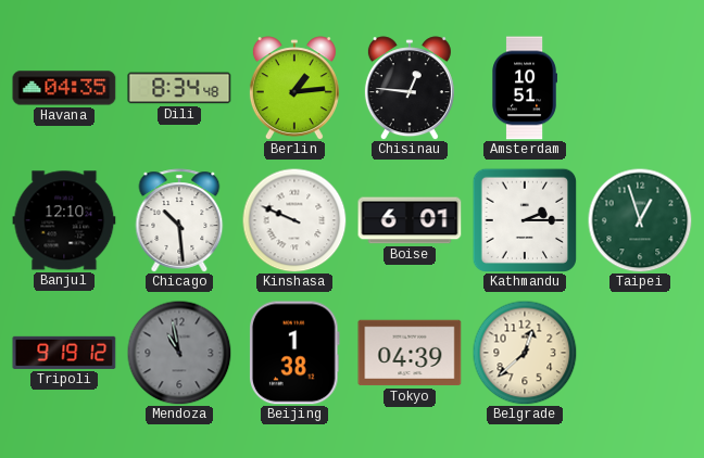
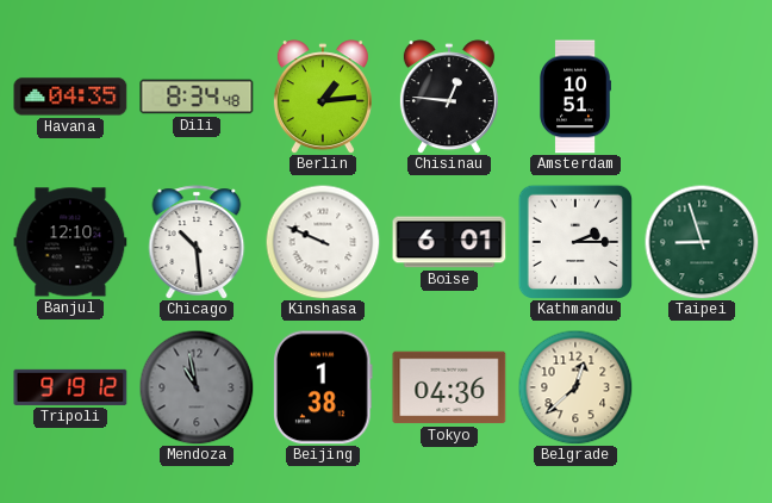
Taipei: 12:57 -> 8:57
Tokyo: 04:39 -> 04:36
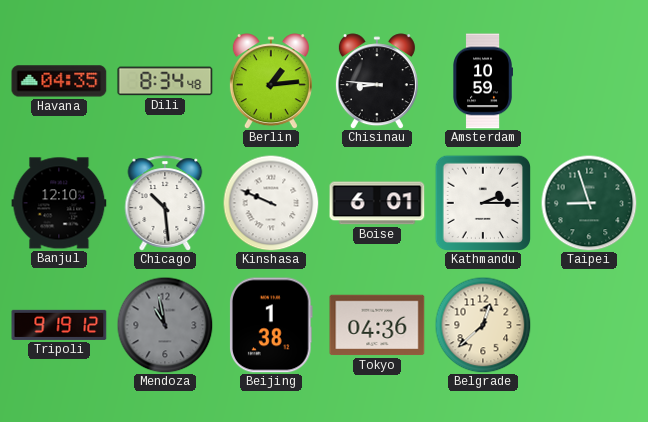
Chisinau: 12:46 -> 8:46
Amsterdam: 10:51 -> 10:59
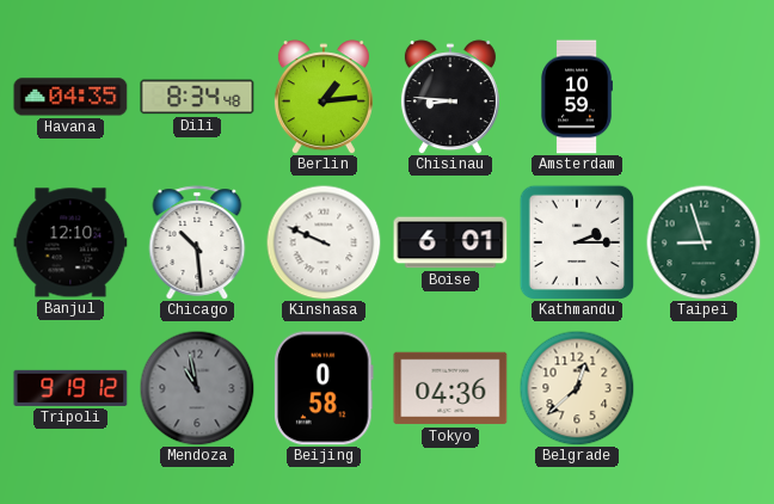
Beijing: 1:38 -> 0:58
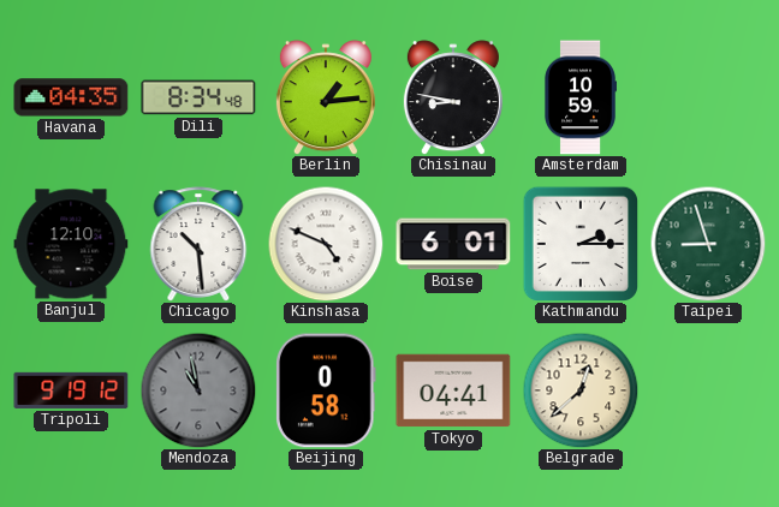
Chisinau: 8:46 -> 8:47
Kinshasa: 9:49 -> 4:49
Tokyo: 04:36 -> 04:41
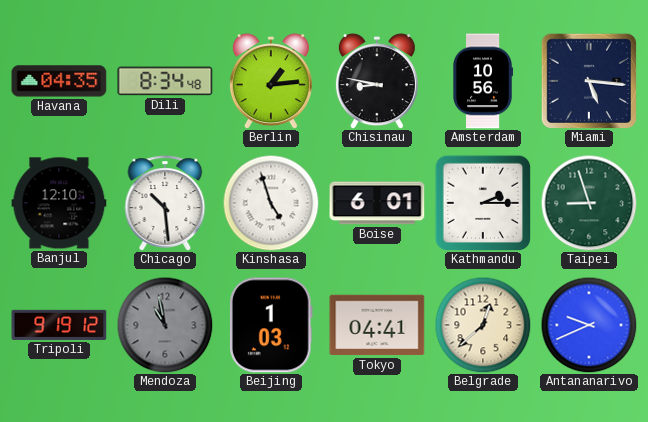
Amsterdam: 10:59 -> 10:56
Miami: none -> 5:16
Kinshasa: 4:49 -> 4:57
Beijing: 0:58 -> 1:03
Antananarivo: none -> 9:41
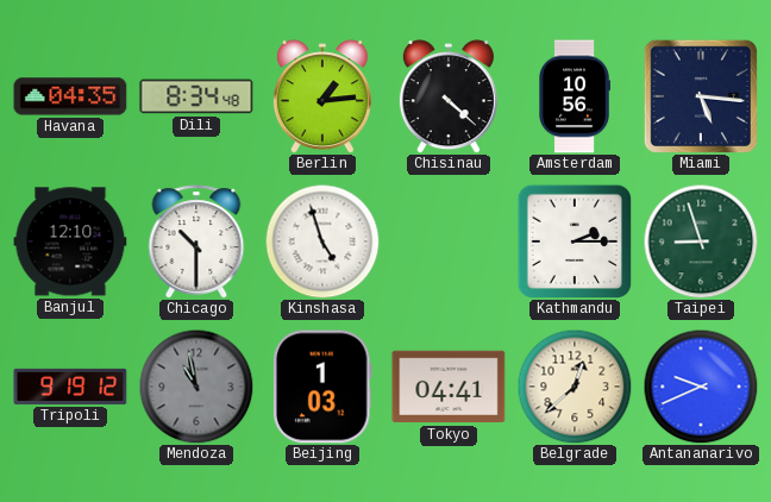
Chisinau: 8:47 -> 4:22
Chicago: 10:29 -> 10:30
Boise: 6:01 -> none
